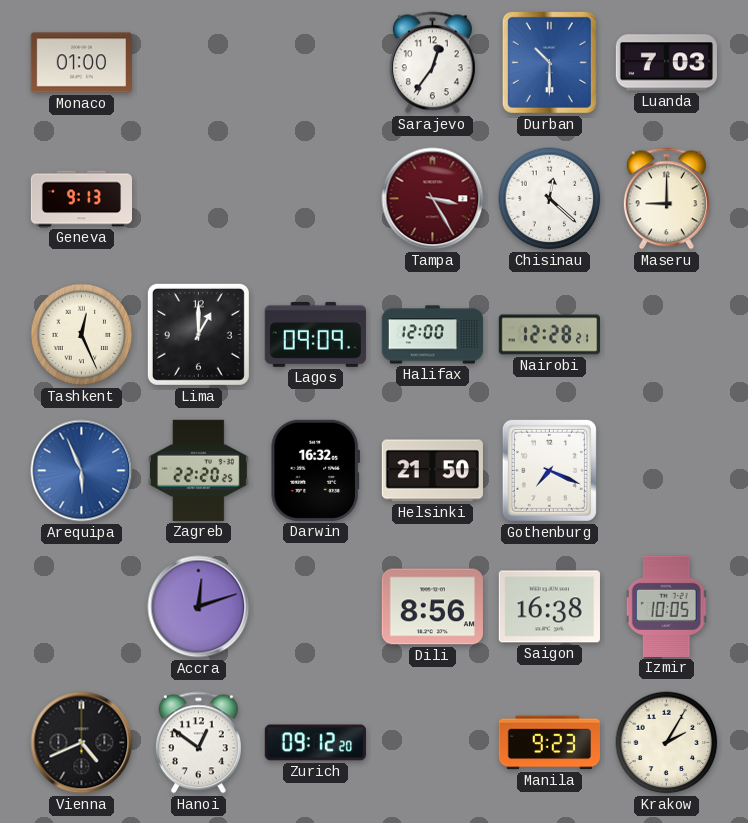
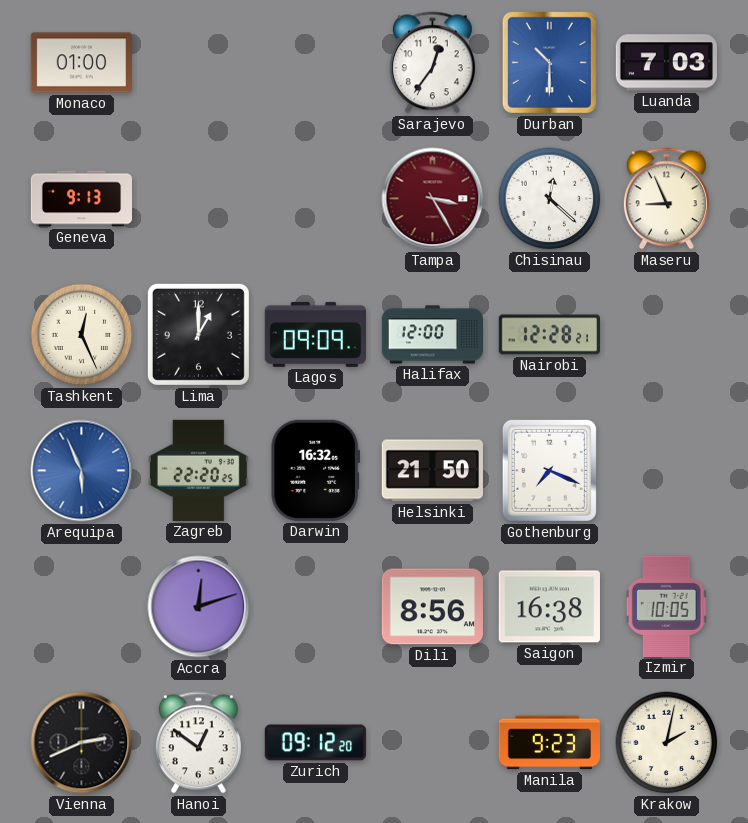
Maseru: 9:00 -> 8:56
Vienna: 4:41 -> 2:41
Krakow: 2:05 -> 2:02
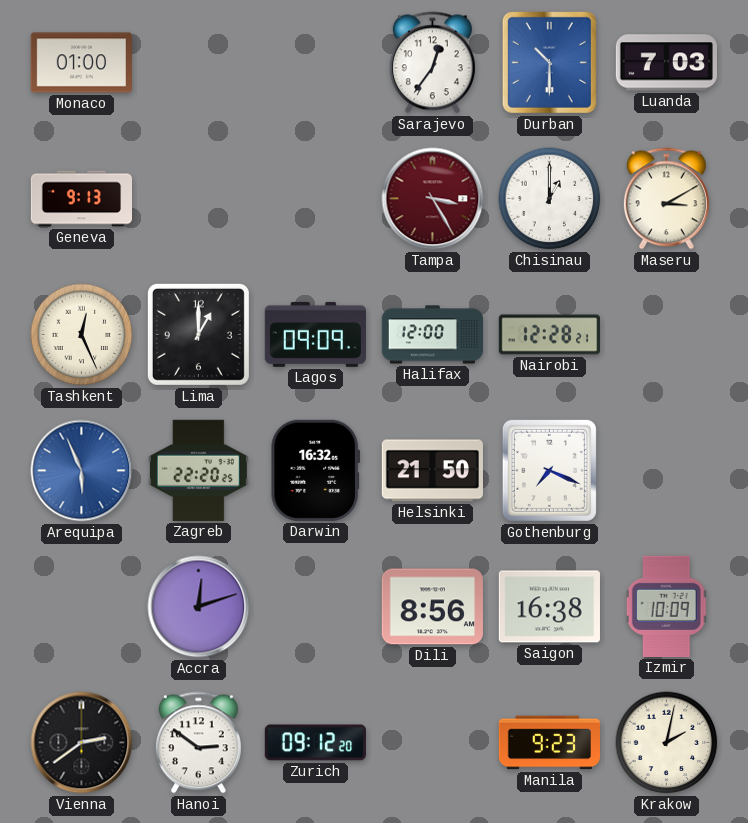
Chisinau: 12:22 -> 1:00
Maseru: 8:56 -> 3:10
Izmir: 10:05 -> 10:09
Vienna: 2:41 -> 2:39
Hanoi: 12:51 -> 2:51
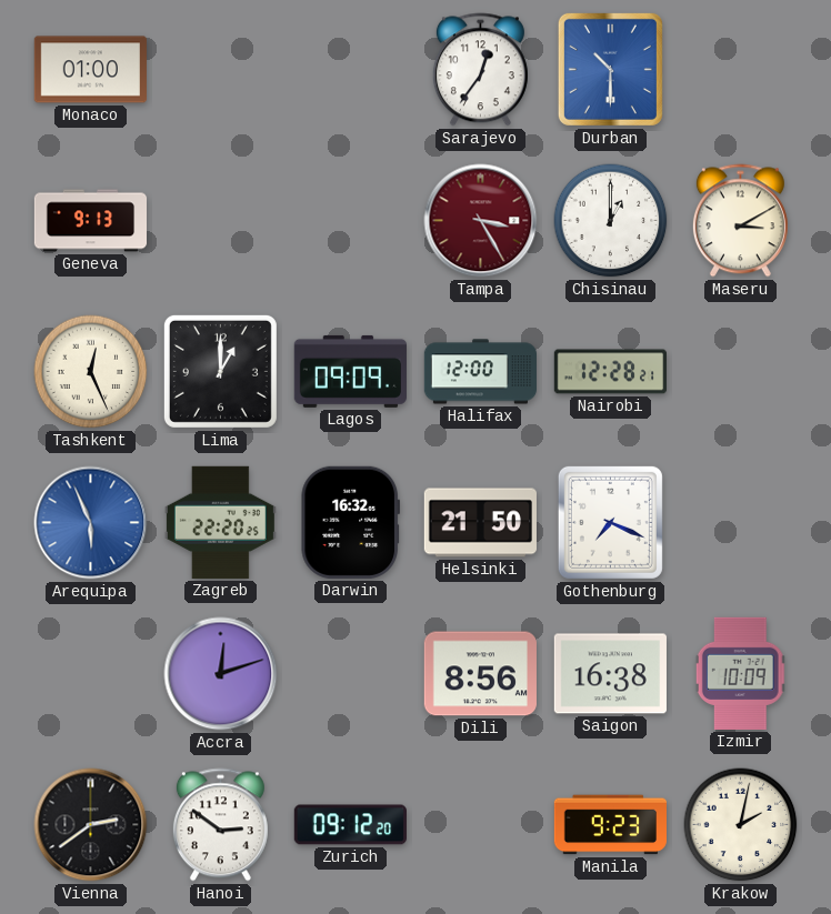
Luanda: 7:03 -> none
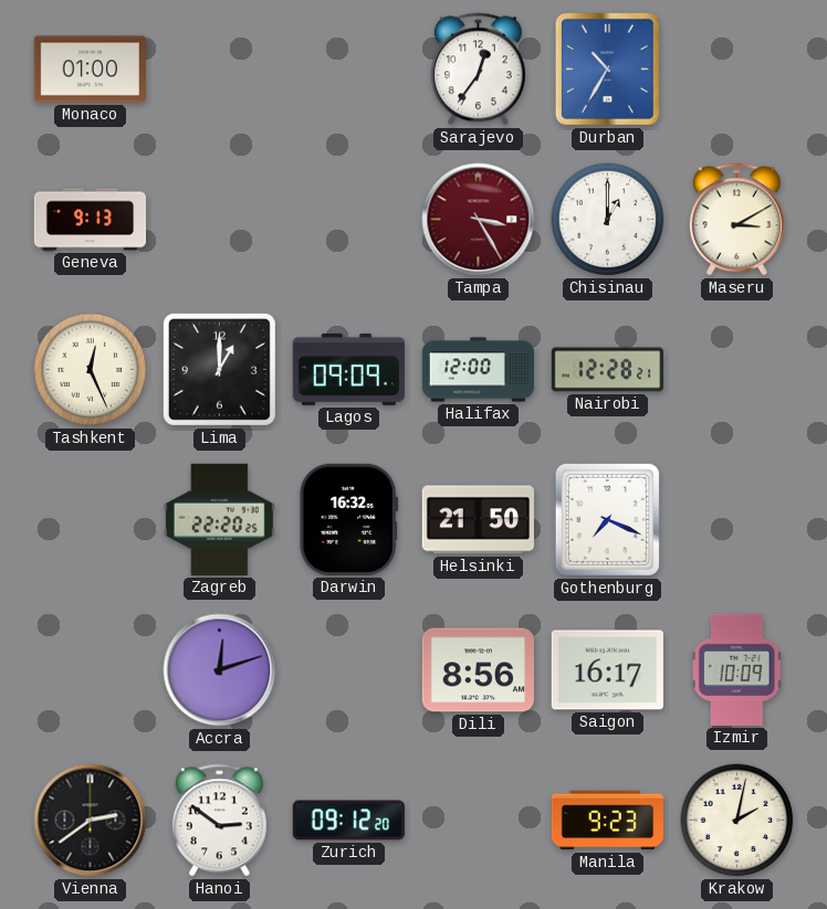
Durban: 10:30 -> 10:35
Arequipa: 5:56 -> none
Saigon: 16:38 -> 16:17
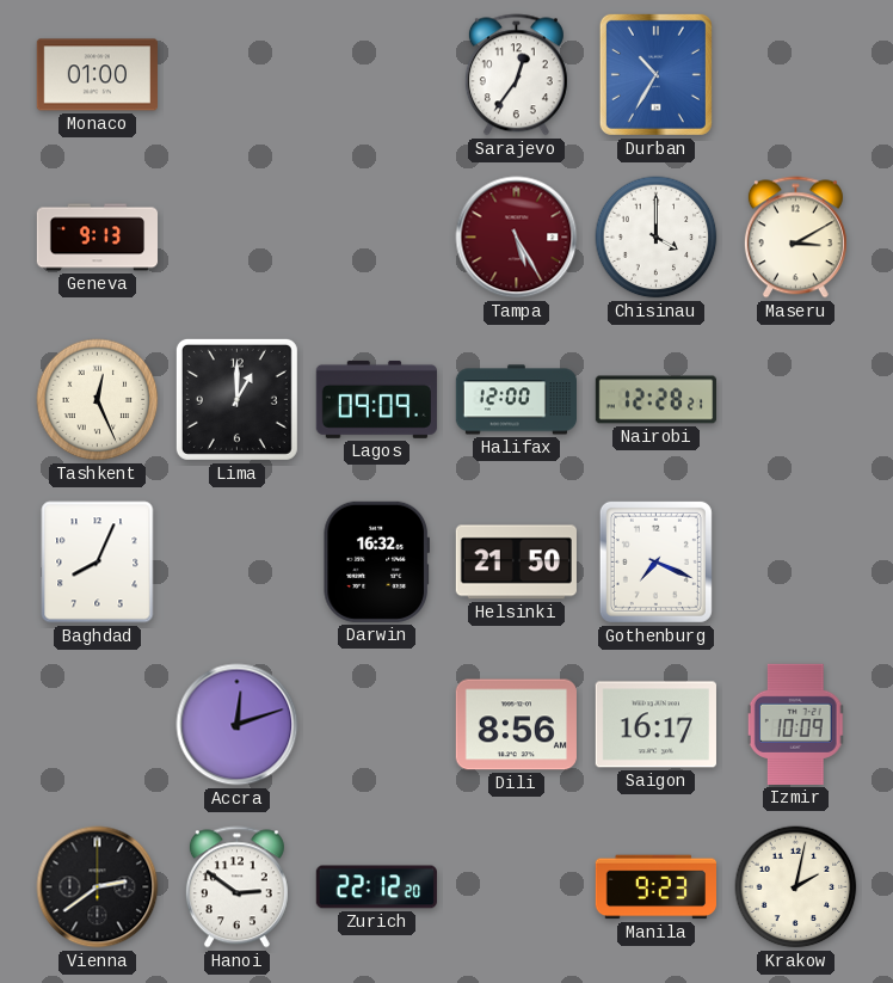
Tampa: 3:25 -> 5:25
Chisinau: 1:00 -> 4:00
Baghdad: none -> 8:04
Zagreb: 22:20 -> none
Zurich: 09:12 -> 22:12
